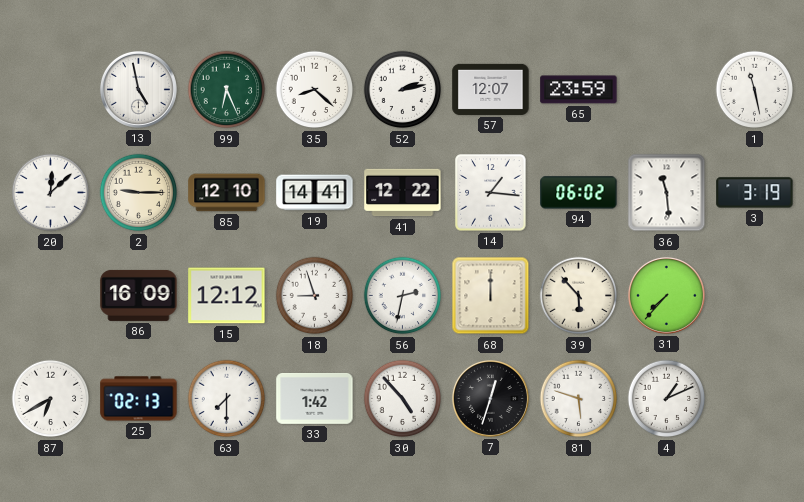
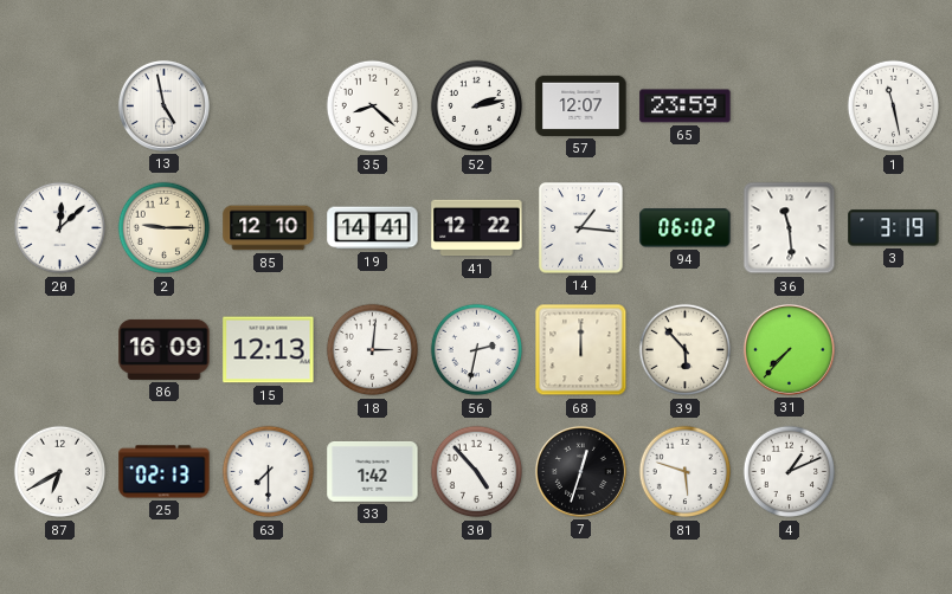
99: 6:26 -> none
15: 12:12 -> 12:13
18: 8:57 -> 3:01
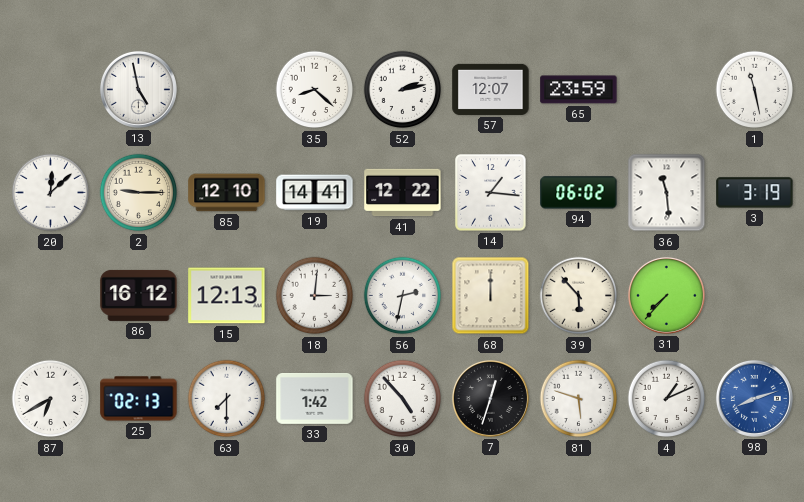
86: 16:09 -> 16:12
98: none -> 8:12
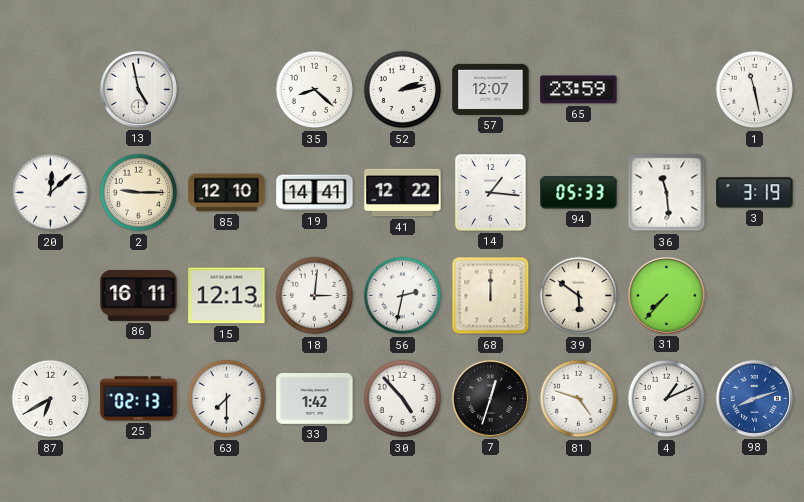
94: 06:02 -> 05:33
86: 16:12 -> 16:11
39: 5:53 -> 5:51
81: 5:48 -> 4:48
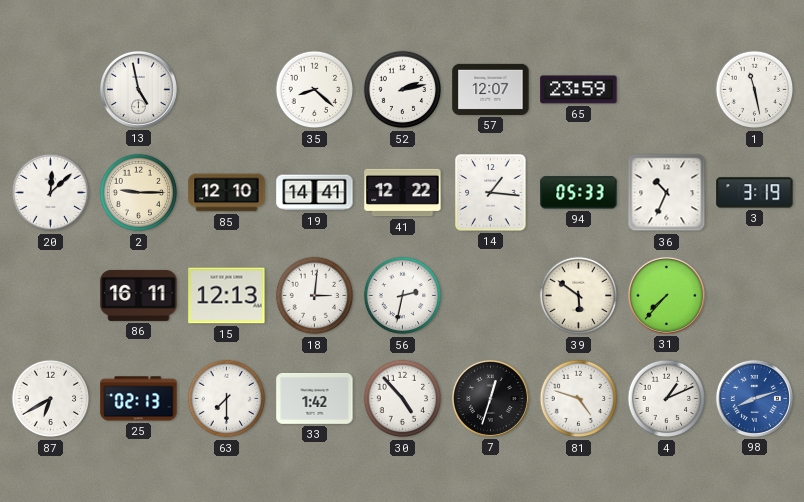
36: 11:29 -> 10:34
68: 12:00 -> none
